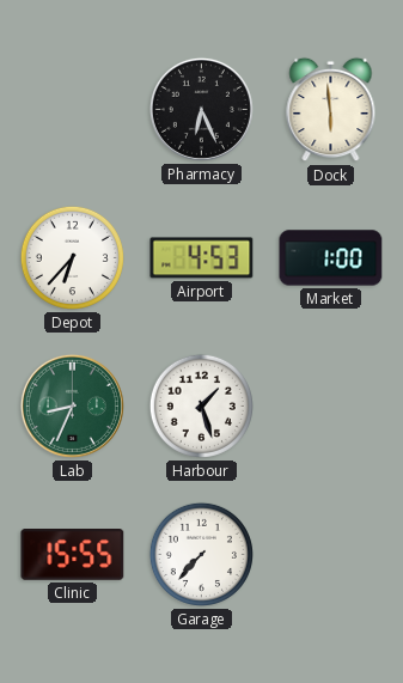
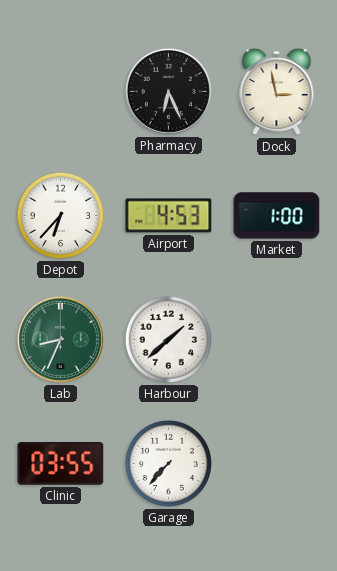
Dock: 5:59 -> 2:58
Harbour: 1:27 -> 1:38
Clinic: 15:55 -> 03:55
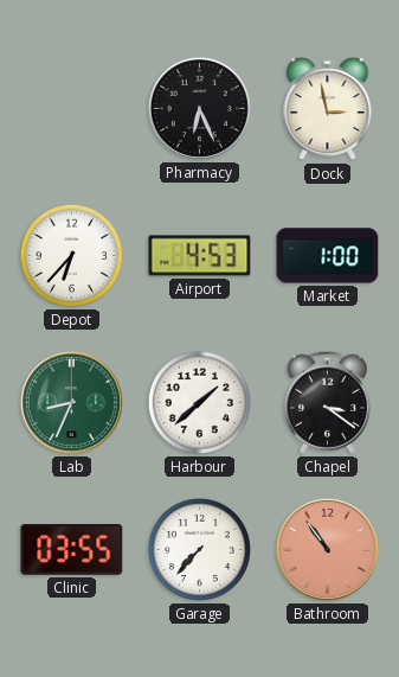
Chapel: none -> 3:21
Bathroom: none -> 10:54
